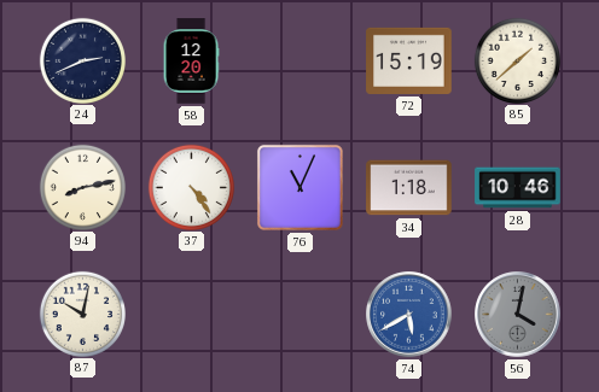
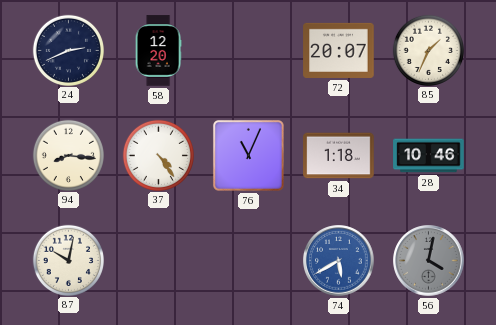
72: 15:19 -> 20:07
85: 1:38 -> 1:34
94: 8:13 -> 8:16
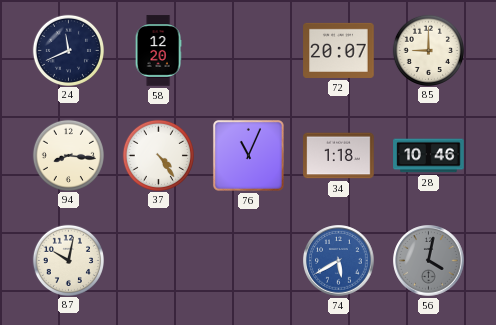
24: 2:41 -> 11:41
85: 1:34 -> 9:00
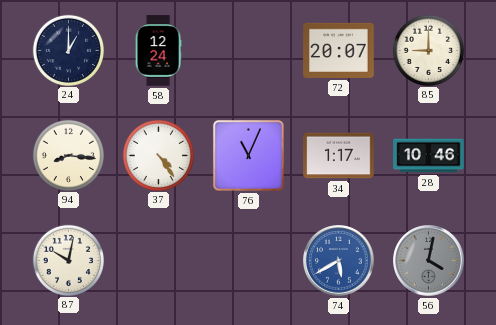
24: 11:41 -> 1:00
58: 12:20 -> 12:24
34: 1:18 -> 1:17
